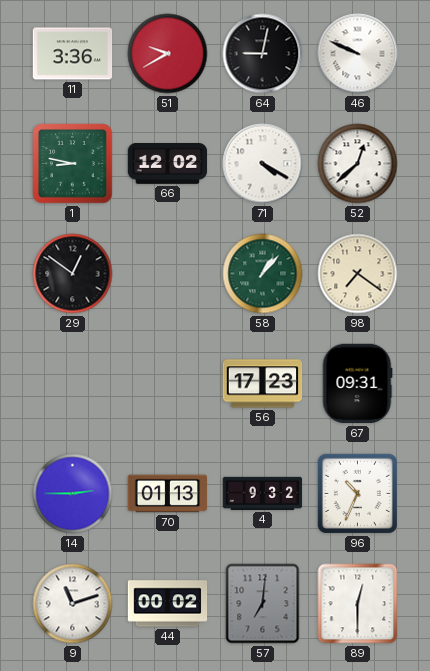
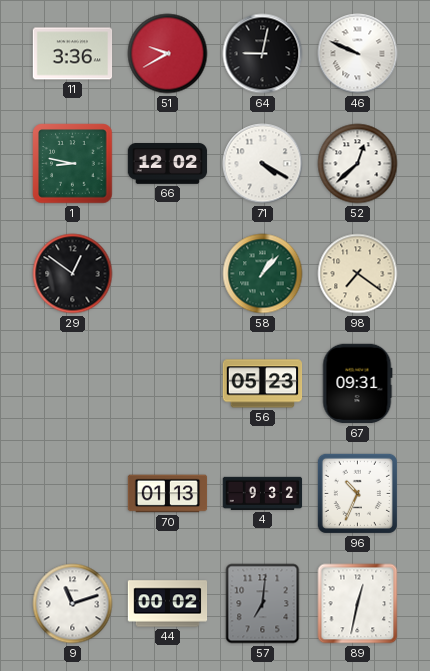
56: 17:23 -> 05:23
14: 2:45 -> none
89: 12:30 -> 12:32
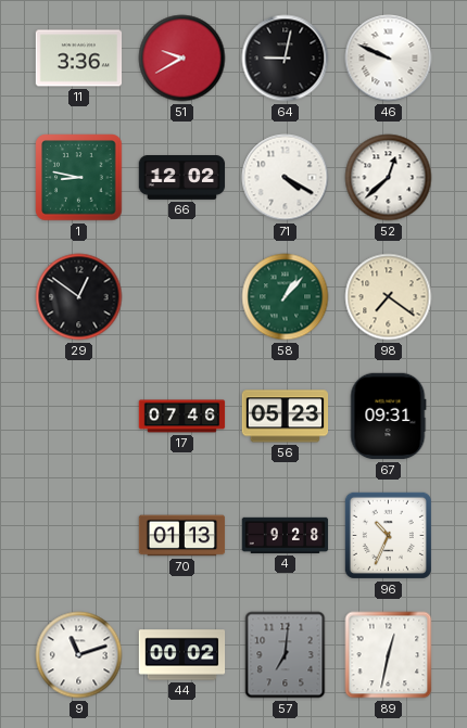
17: none -> 07:46
4: 9:32 -> 9:28
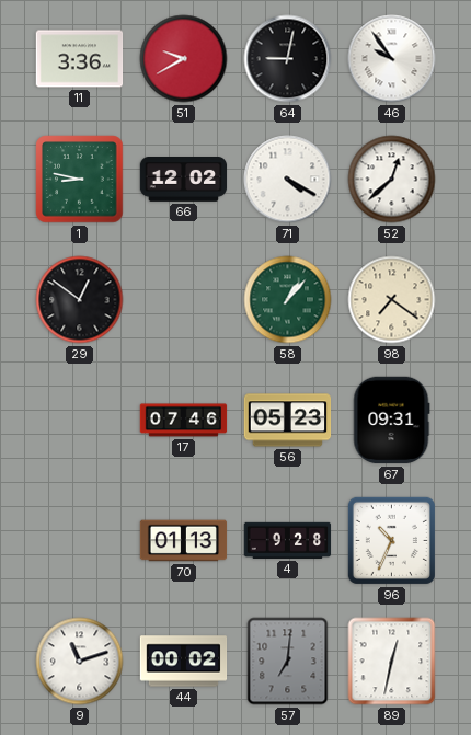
46: 9:49 -> 9:54
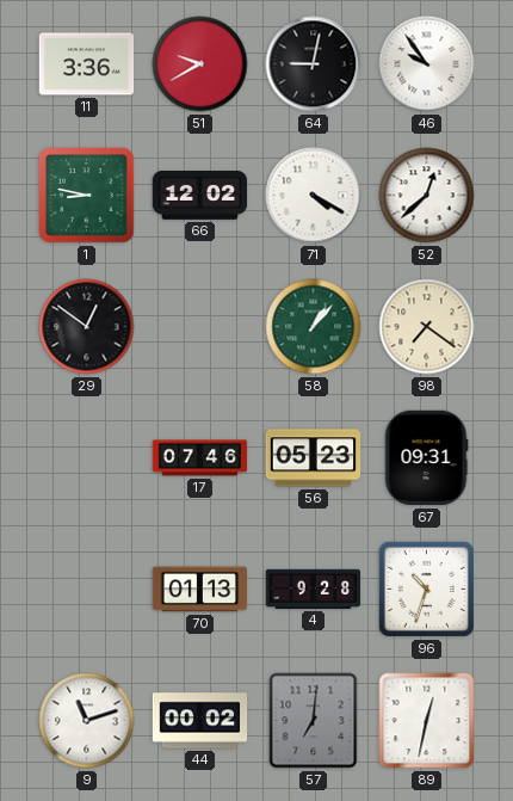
96: 10:34 -> 10:33
